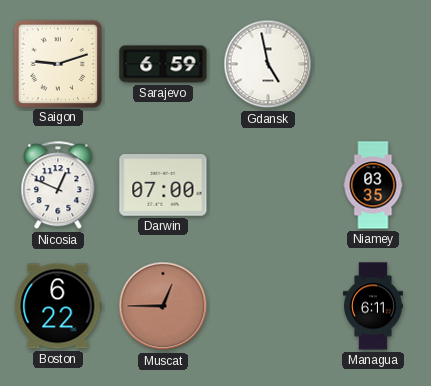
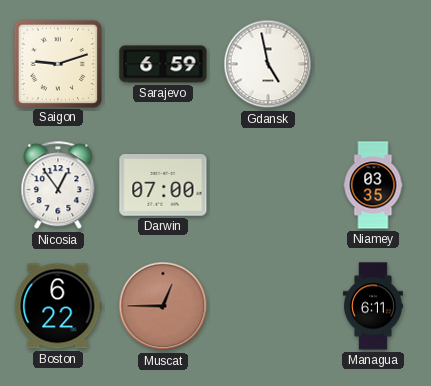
Nicosia: 12:49 -> 12:54
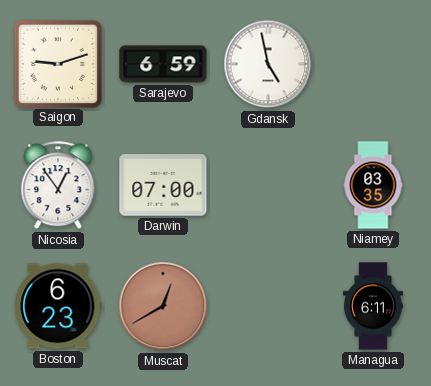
Boston: 6:22 -> 6:23
Muscat: 12:45 -> 12:40
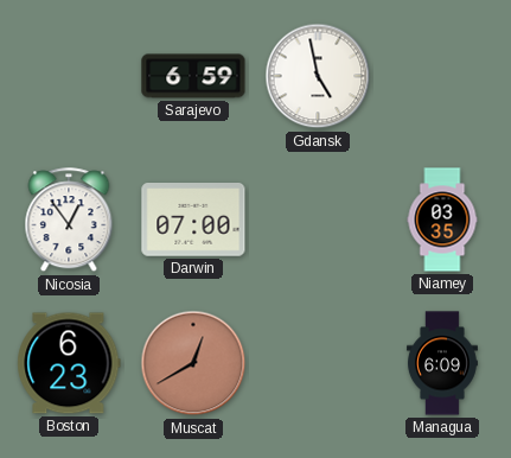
Saigon: 9:12 -> none
Managua: 6:11 -> 6:09
